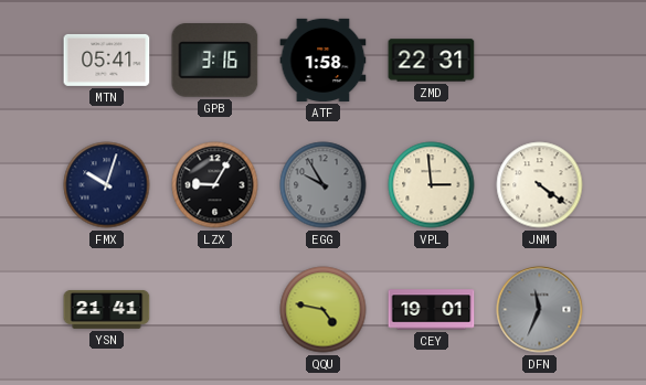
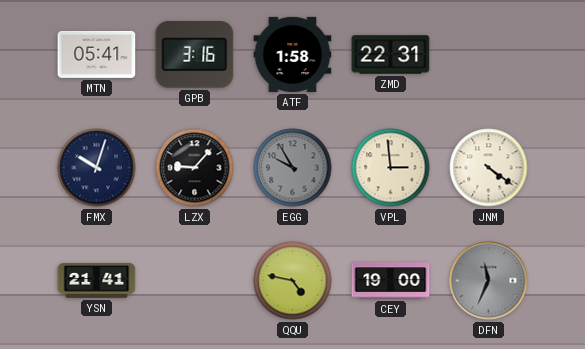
LZX: 9:05 -> 9:07
CEY: 19:01 -> 19:00
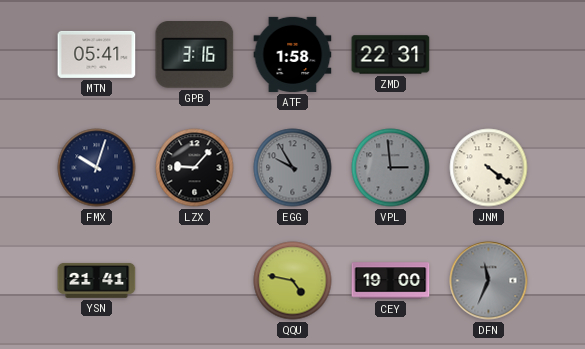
VPL dial: cream -> grey
